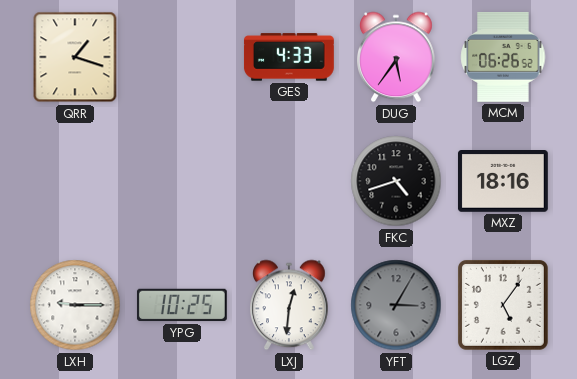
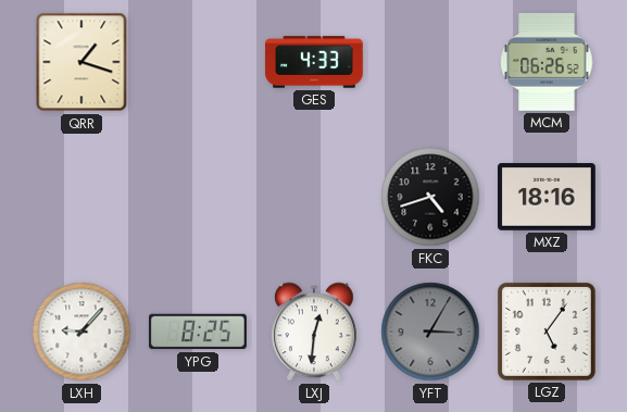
DUG: 5:36 -> none
LXH: 9:15 -> 9:07
YPG: 10:25 -> 8:25
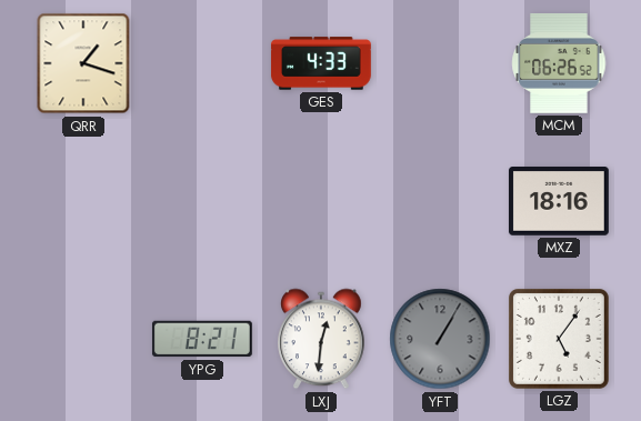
FKC: 4:42 -> none
LXH: 9:07 -> none
YPG: 8:25 -> 8:21
YFT: 3:05 -> 1:05
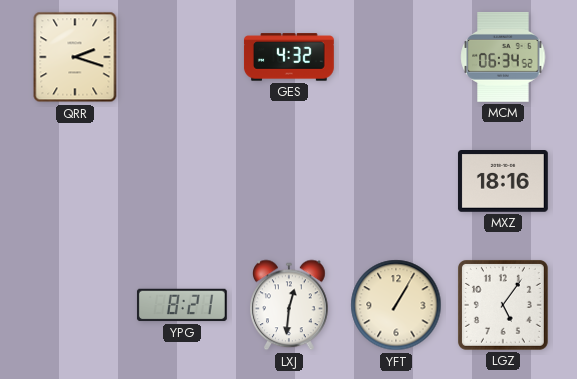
QRR: 1:18 -> 2:18
GES: 4:33 -> 4:32
MCM: 06:26 -> 06:34
YFT dial: grey -> cream
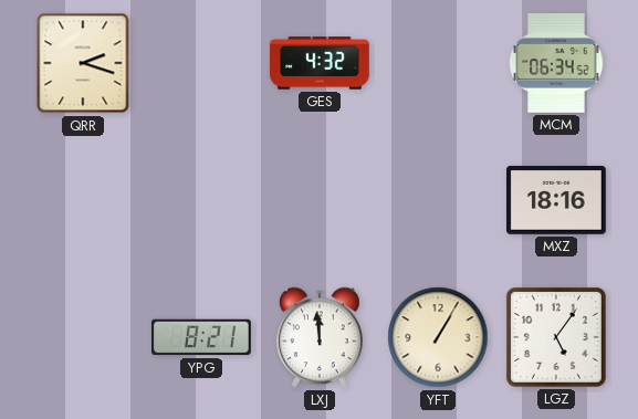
LXJ: 12:31 -> 11:59
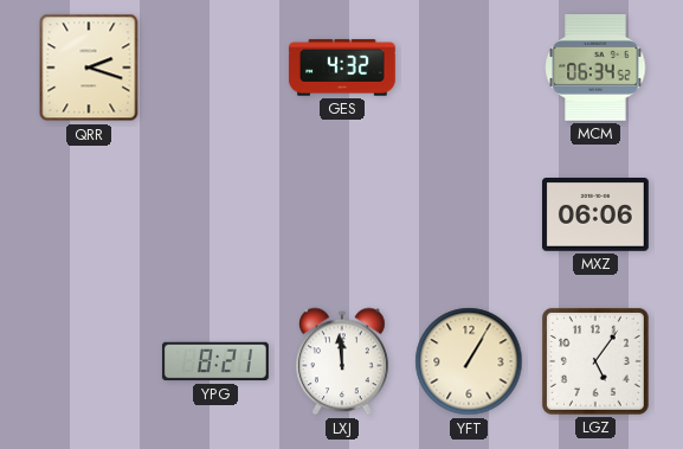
MXZ: 18:16 -> 06:06
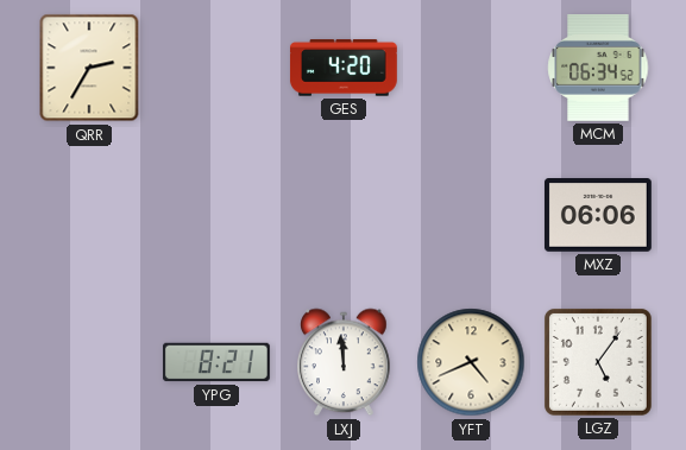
QRR: 2:18 -> 2:35
GES: 4:32 -> 4:20
YFT: 1:05 -> 4:41
